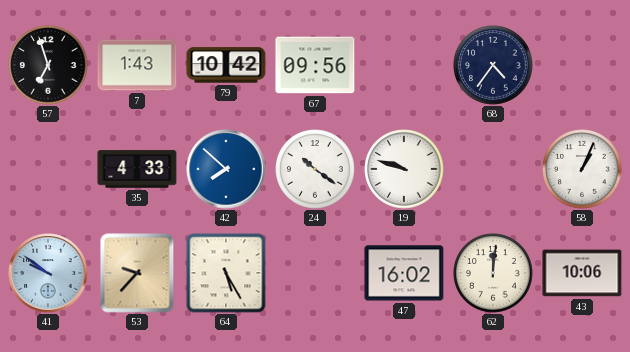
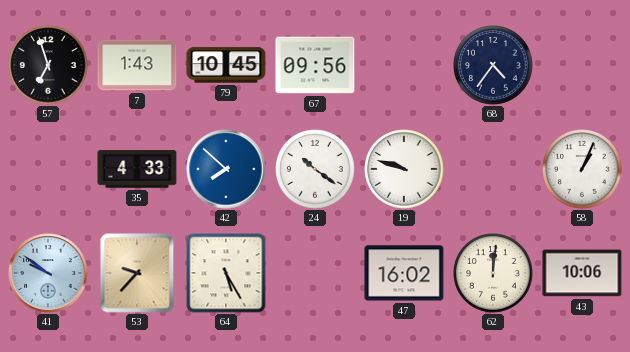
79: 10:42 -> 10:45
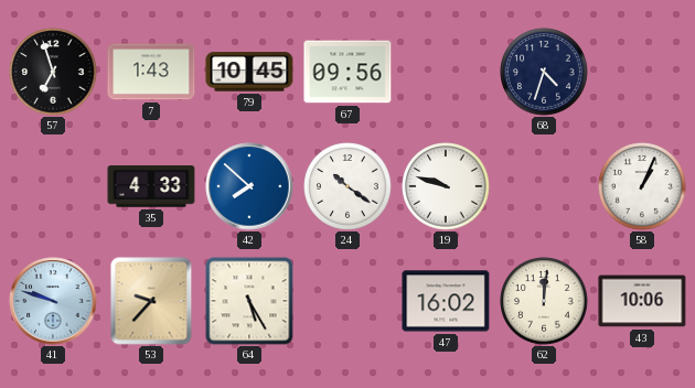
68: 4:36 -> 4:33
41: 9:51 -> 9:48
